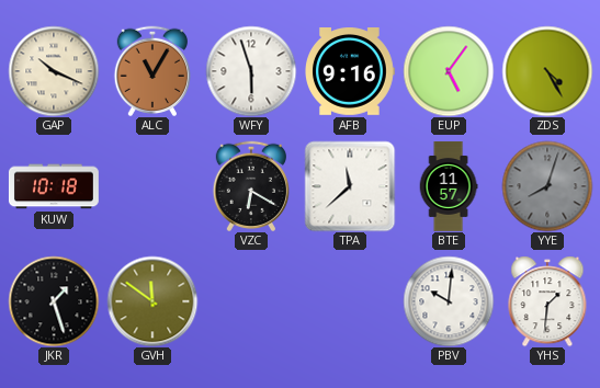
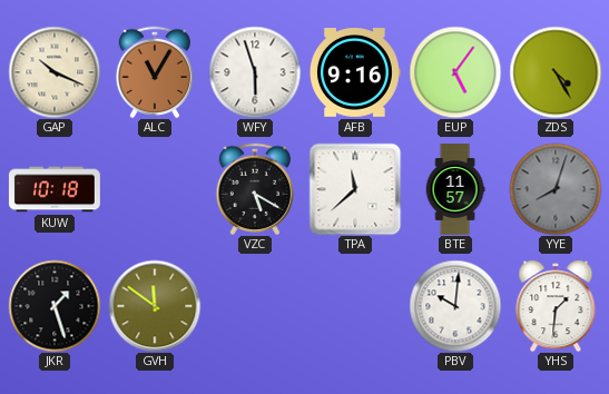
VZC: 6:20 -> 5:20
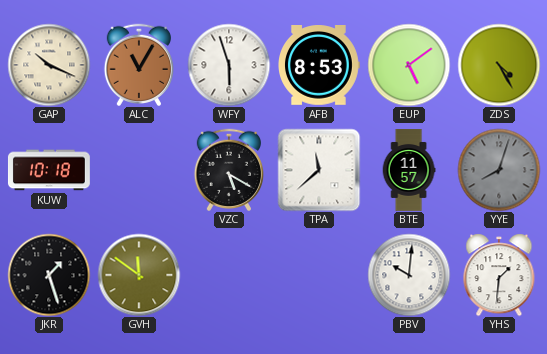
AFB: 9:16 -> 8:53
EUP: 5:06 -> 5:09
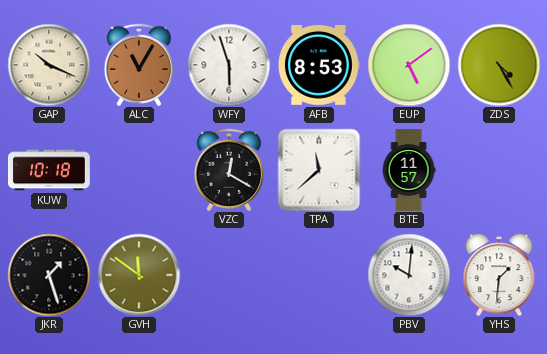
VZC: 5:20 -> 12:20
YYE: 8:03 -> none
